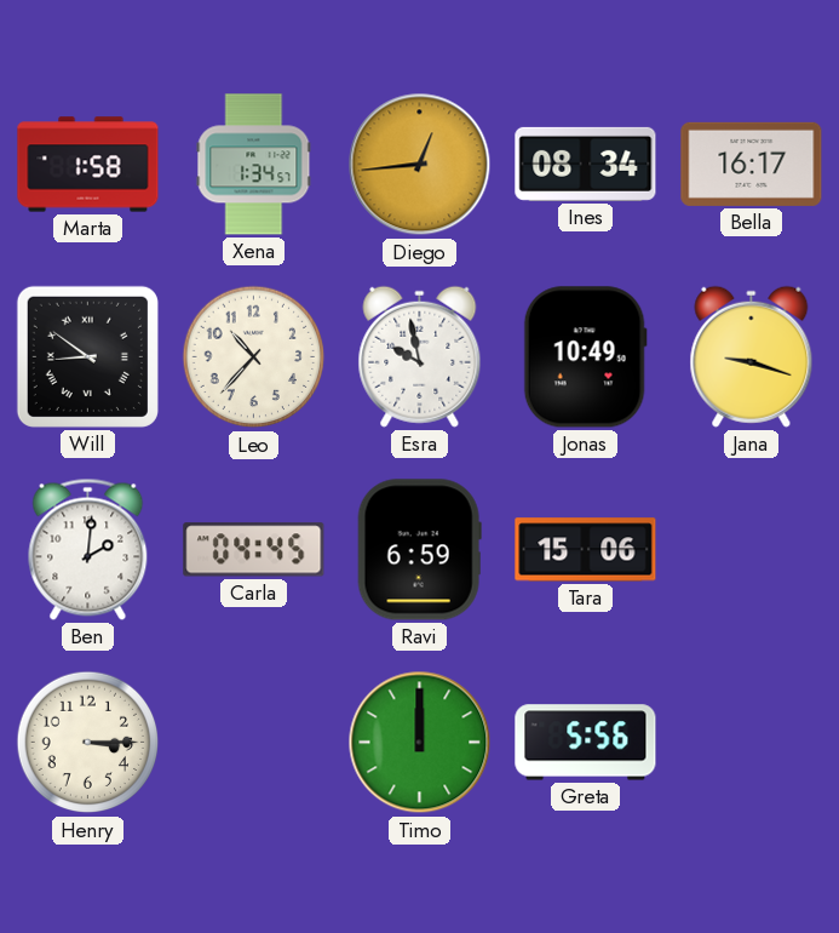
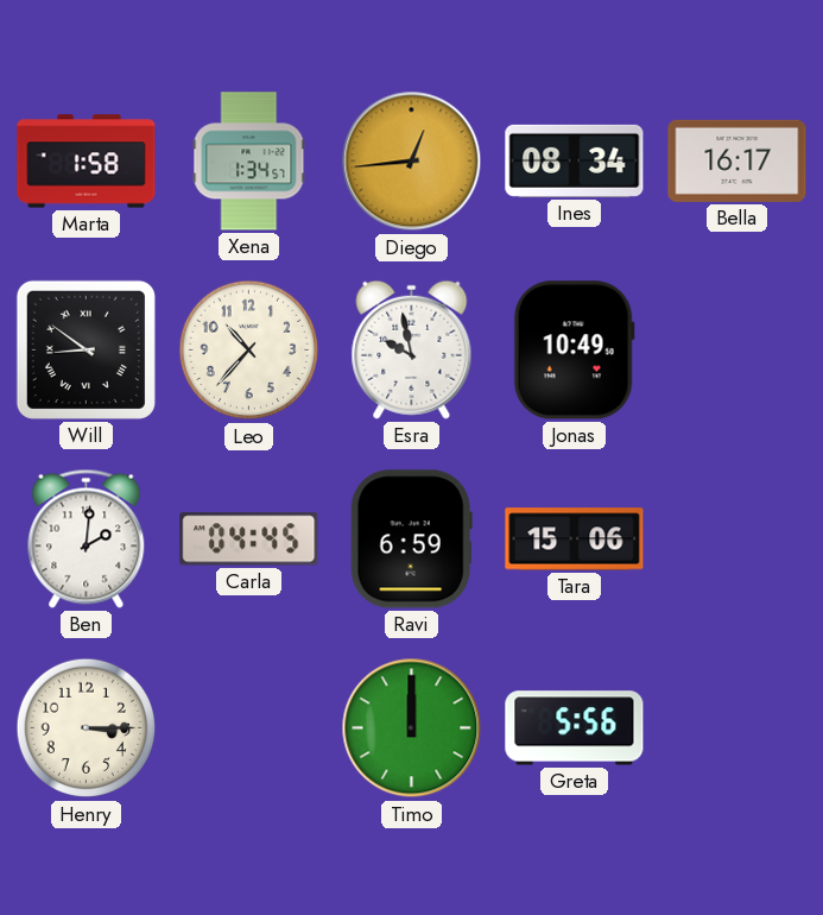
Jana: 9:18 -> none
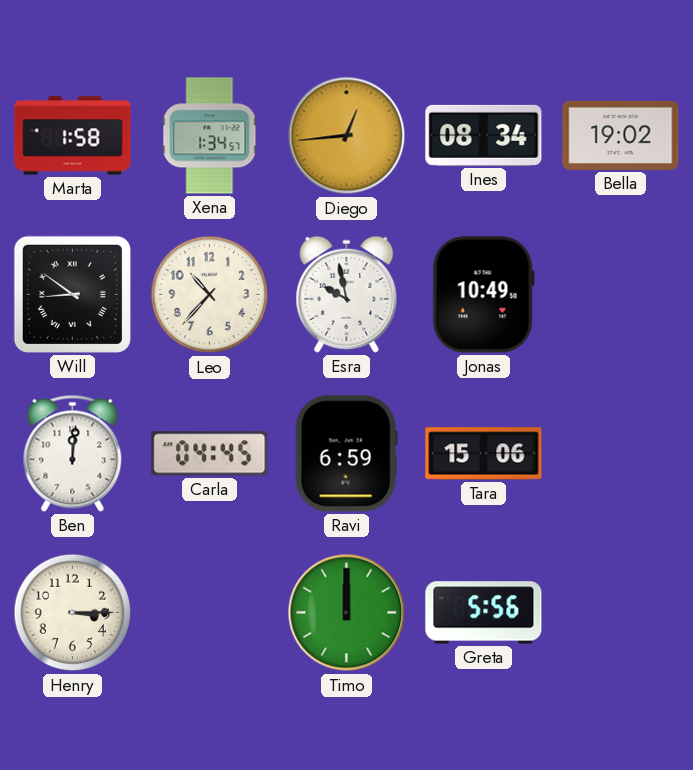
Bella: 16:17 -> 19:02
Ben: 2:01 -> 12:01
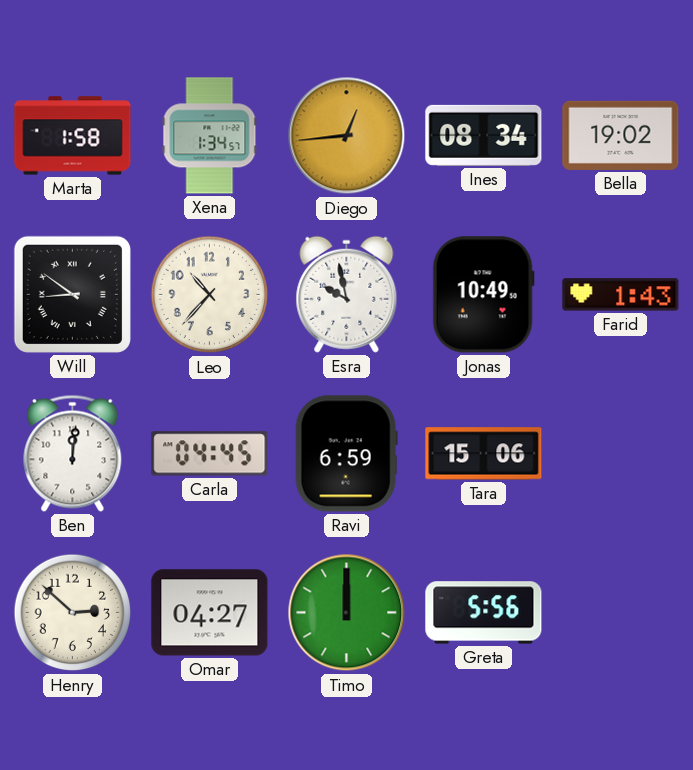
Farid: none -> 1:43
Henry: 3:15 -> 2:52
Omar: none -> 04:27
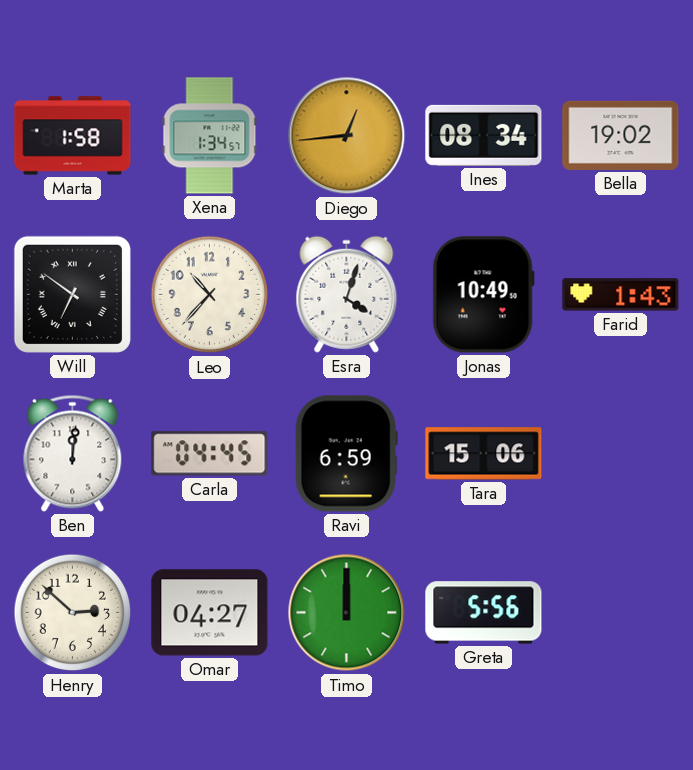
Will: 8:51 -> 6:51
Esra: 9:58 -> 4:03
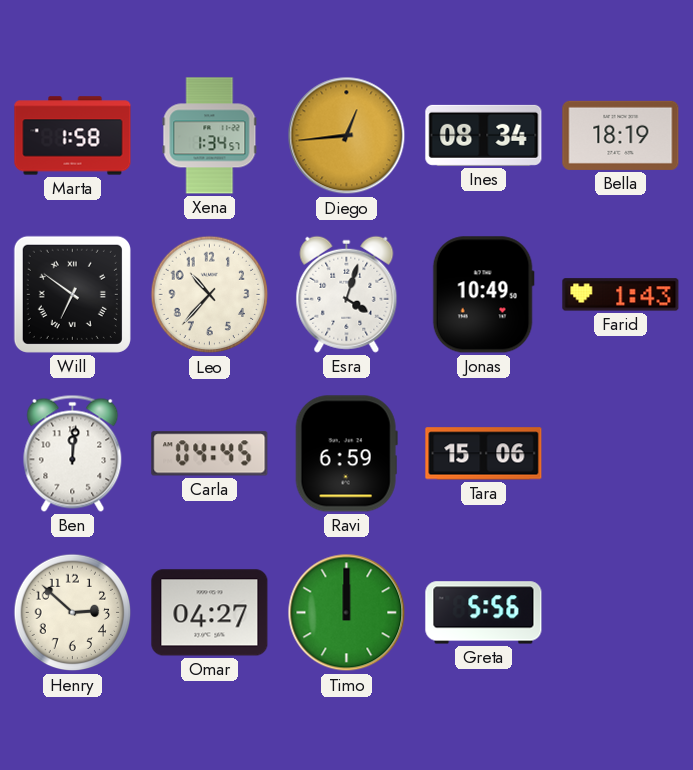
Bella: 19:02 -> 18:19
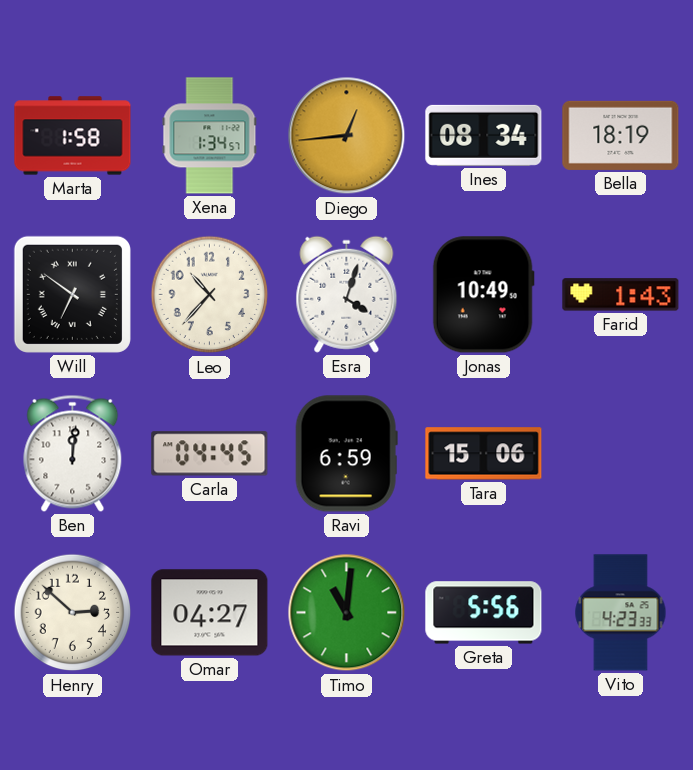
Timo: 12:00 -> 11:01
Vito: none -> 4:23
